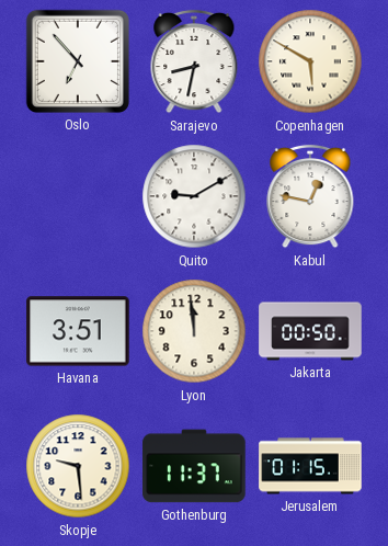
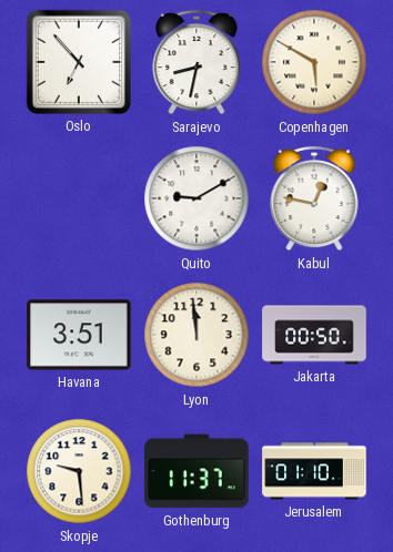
Jerusalem: 01:15 -> 01:10
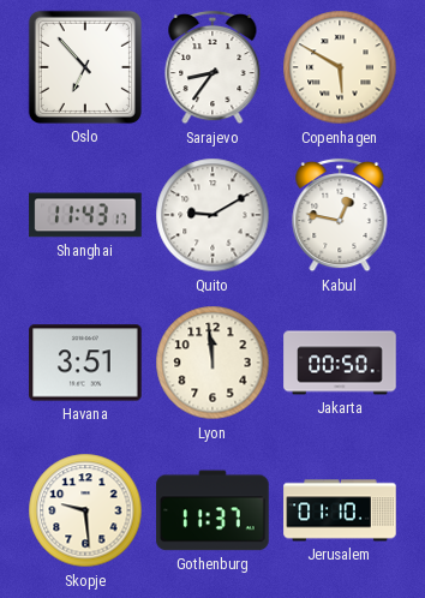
Sarajevo: 8:32 -> 8:36
Shanghai: none -> 11:43
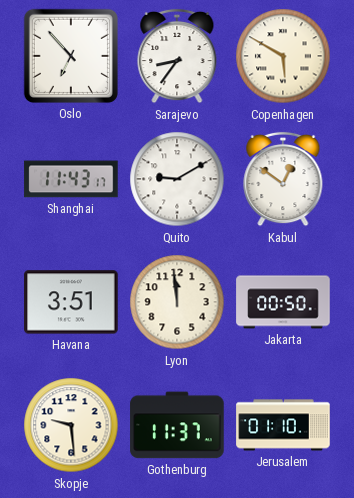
Kabul: 12:47 -> 12:51
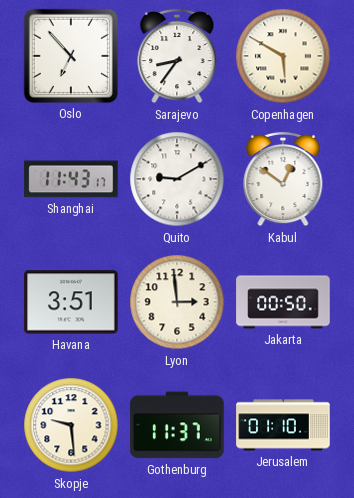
Lyon: 11:59 -> 2:59
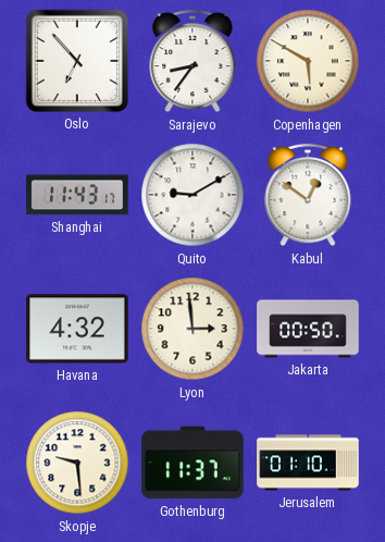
Havana: 3:51 -> 4:32
